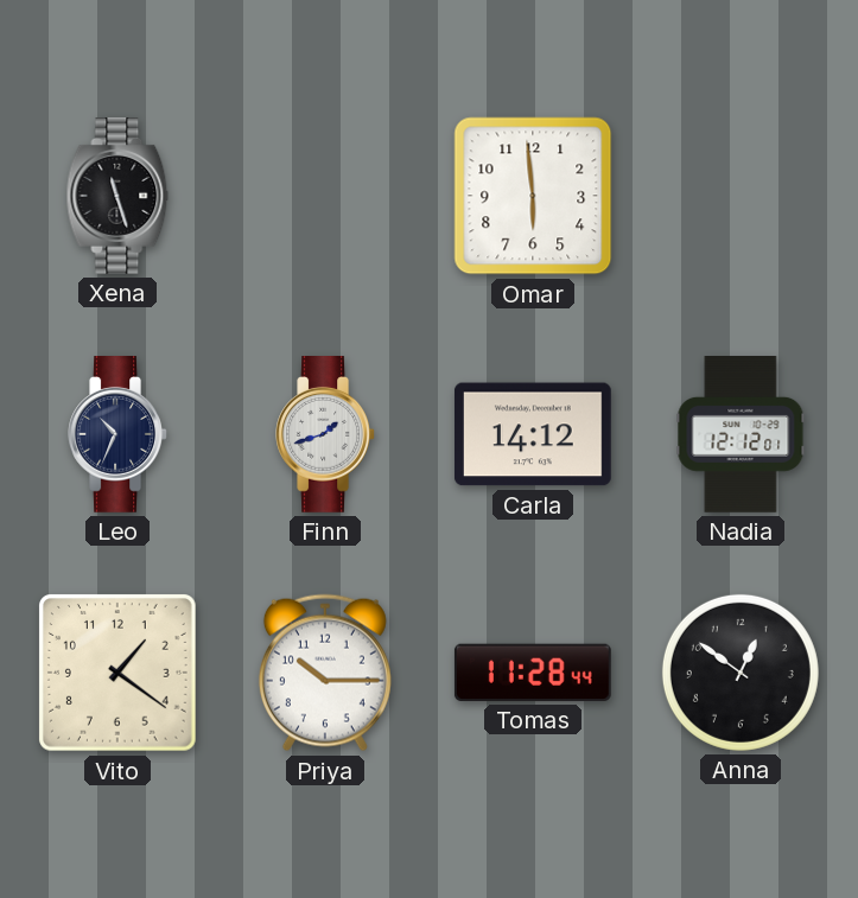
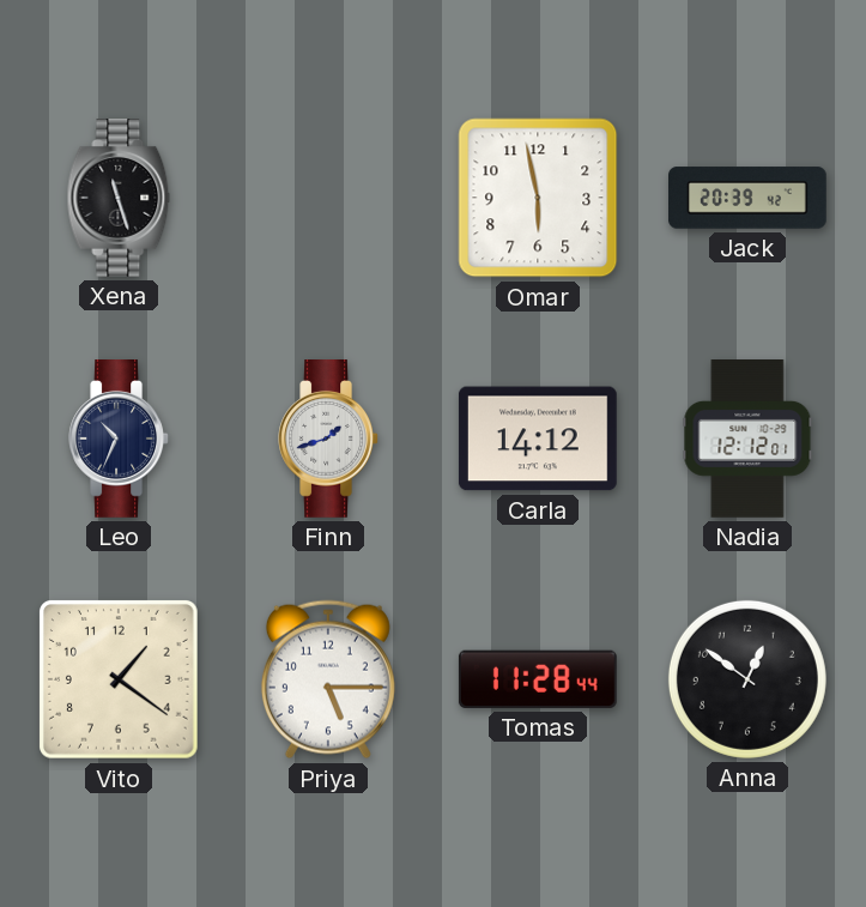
Omar: 5:59 -> 5:58
Jack: none -> 20:39
Priya: 10:15 -> 5:15
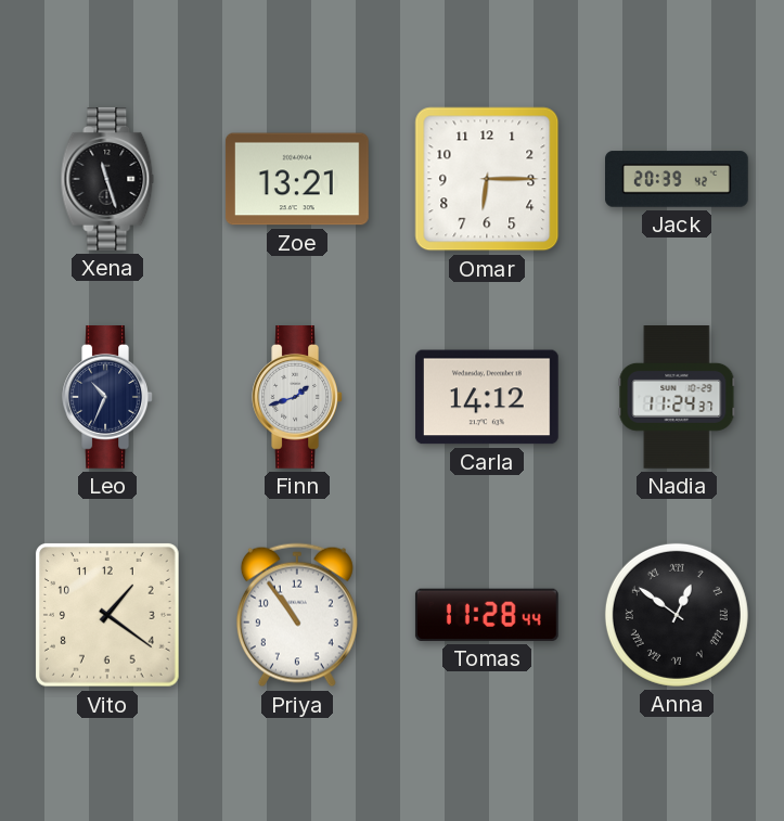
Zoe: none -> 13:21
Omar: 5:58 -> 6:15
Nadia: 12:12 -> 11:24
Priya: 5:15 -> 10:54
Anna numerals: Arabic -> Roman
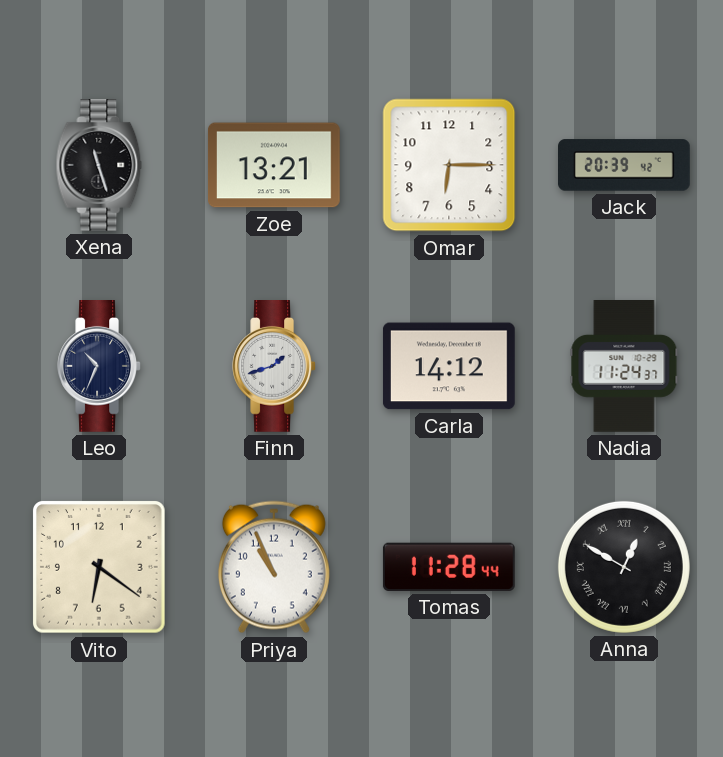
Vito: 1:21 -> 6:21
Priya: 10:54 -> 10:56
Anna: 12:51 -> 12:50
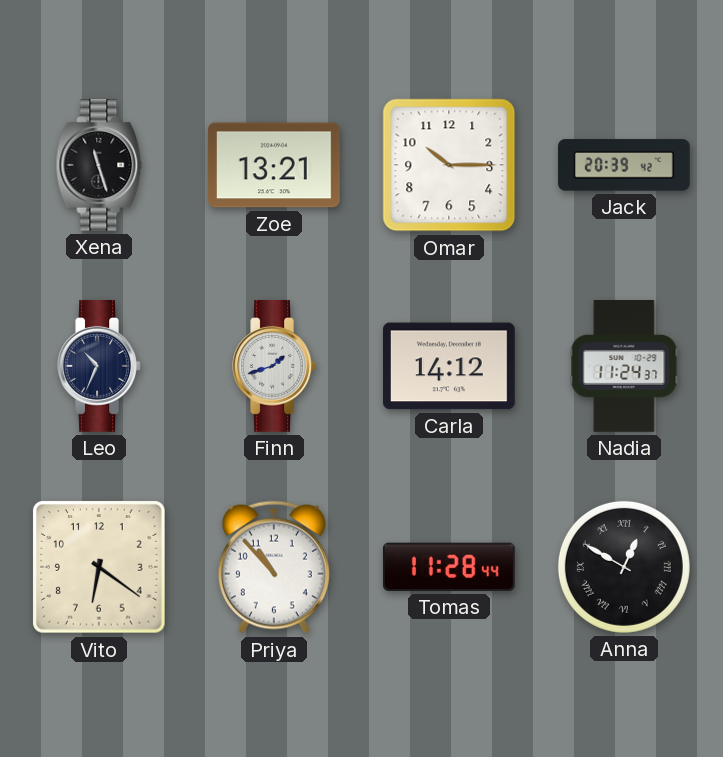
Omar: 6:15 -> 10:15
Priya: 10:56 -> 10:53
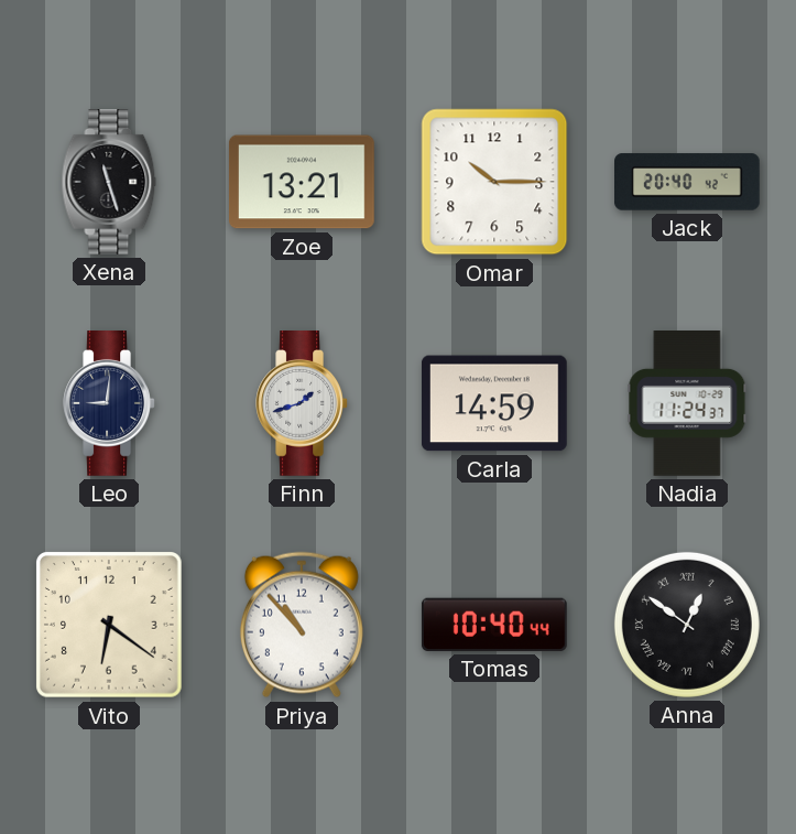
Jack: 20:39 -> 20:40
Leo: 10:34 -> 9:01
Carla: 14:12 -> 14:59
Tomas: 11:28 -> 10:40
Anna: 12:50 -> 12:51
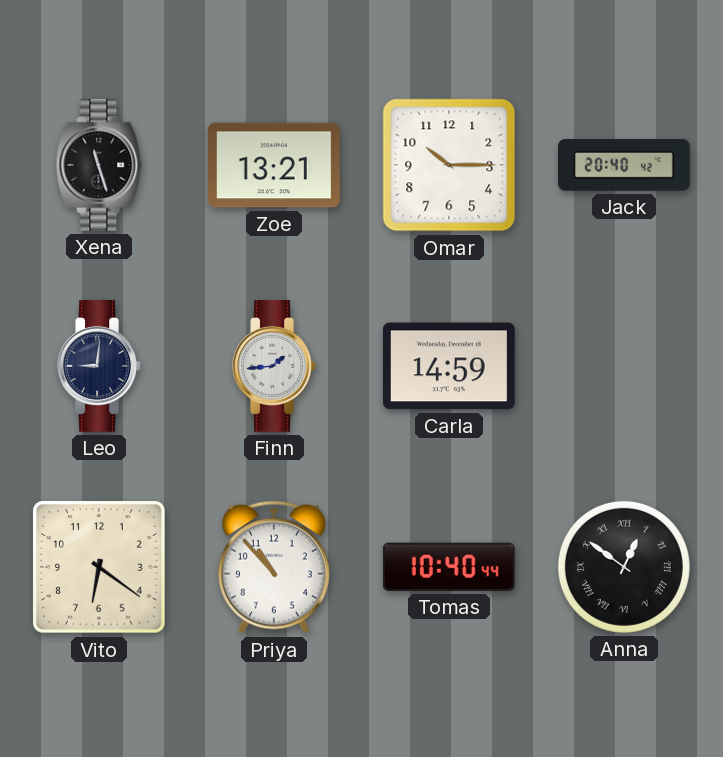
Finn: 1:42 -> 1:44
Nadia: 11:24 -> none
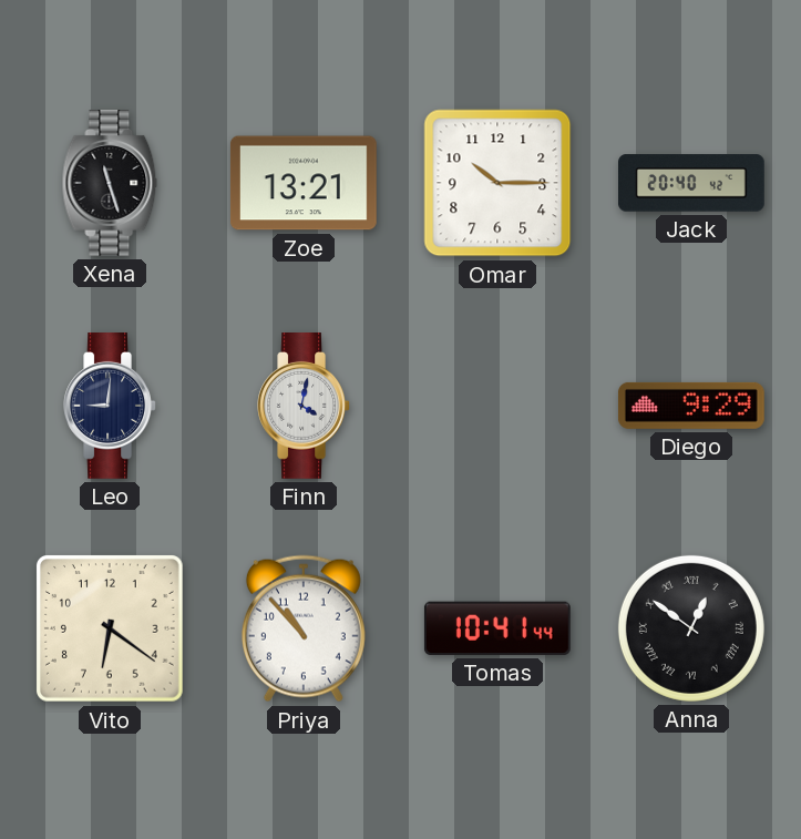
Finn: 1:44 -> 4:02
Carla: 14:59 -> none
Diego: none -> 9:29
Tomas: 10:40 -> 10:41
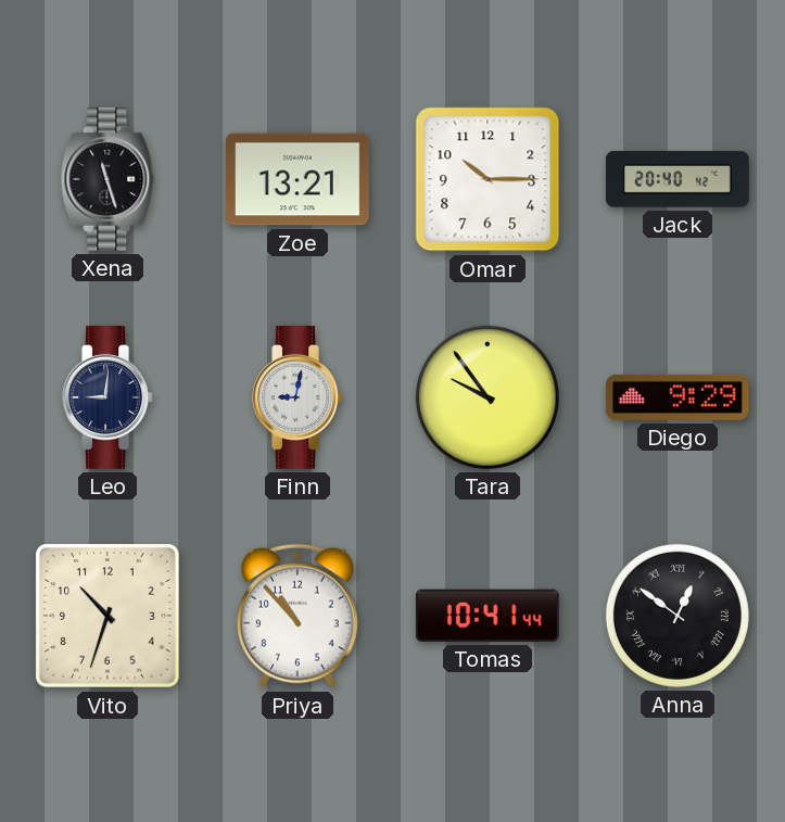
Finn: 4:02 -> 9:02
Tara: none -> 9:54
Vito: 6:21 -> 10:33
